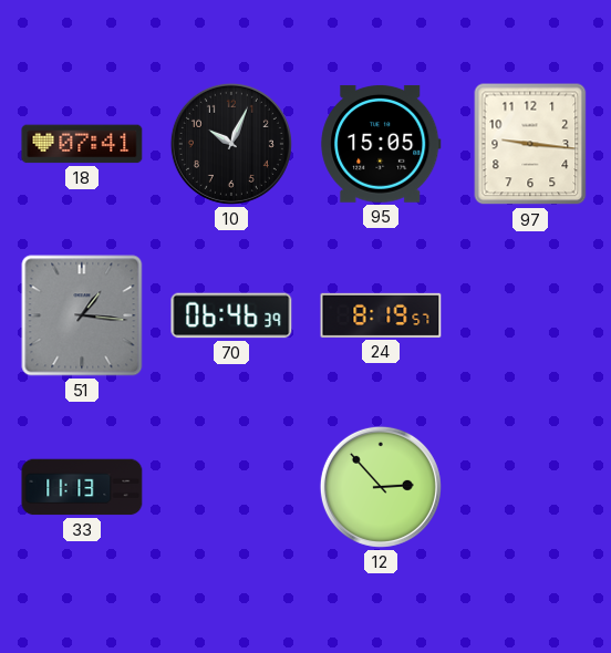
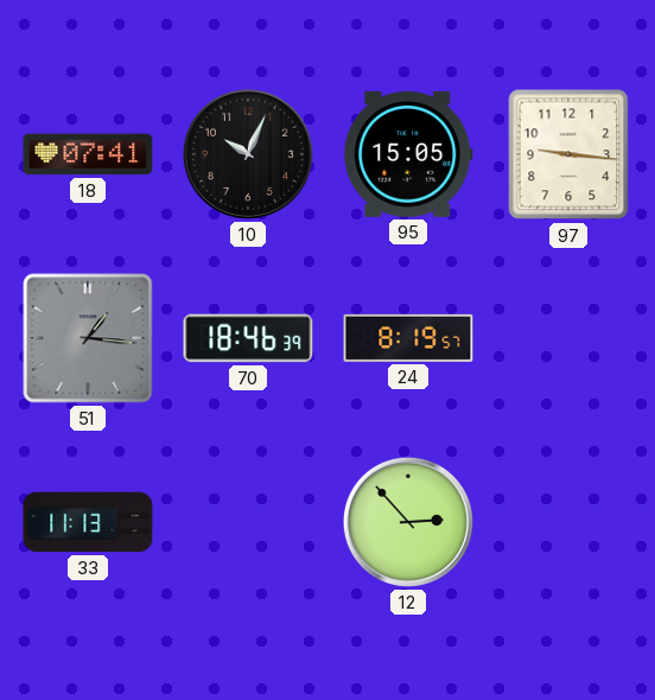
70: 06:46 -> 18:46
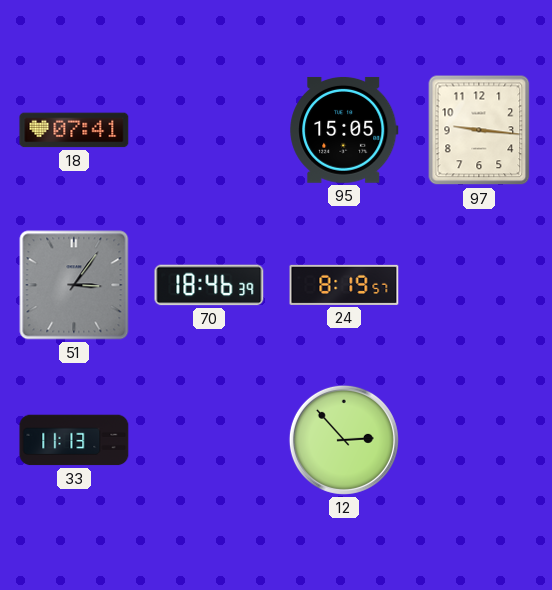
10: 10:04 -> none
51: 1:16 -> 3:06
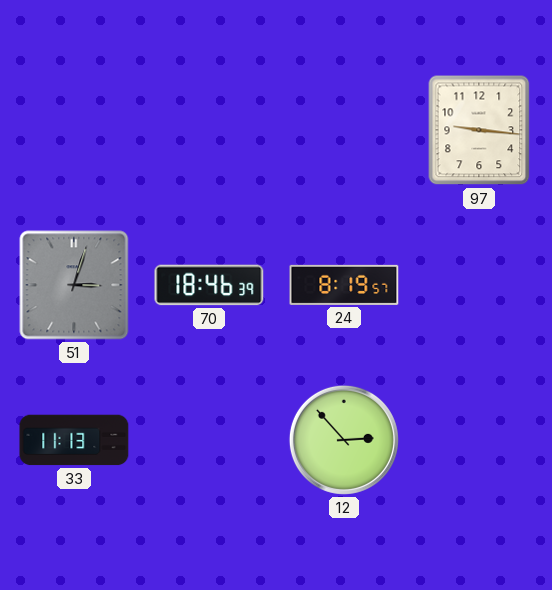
18: 07:41 -> none
95: 15:05 -> none
51: 3:06 -> 3:03
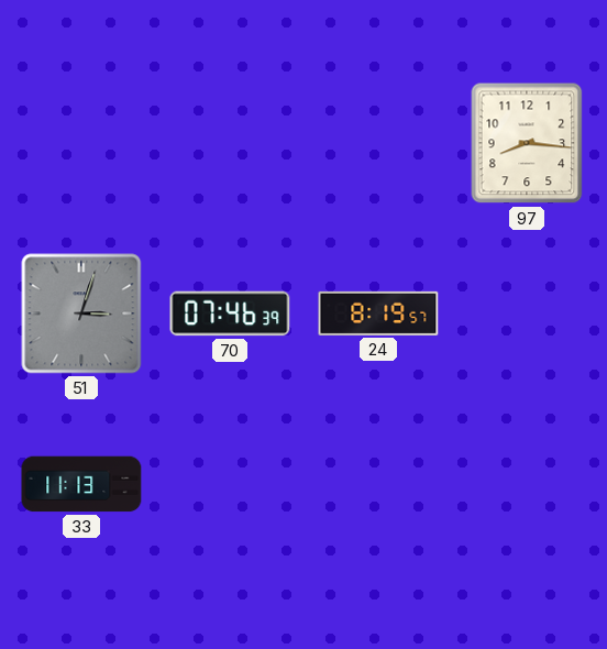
97: 9:16 -> 8:16
70: 18:46 -> 07:46
12: 2:53 -> none
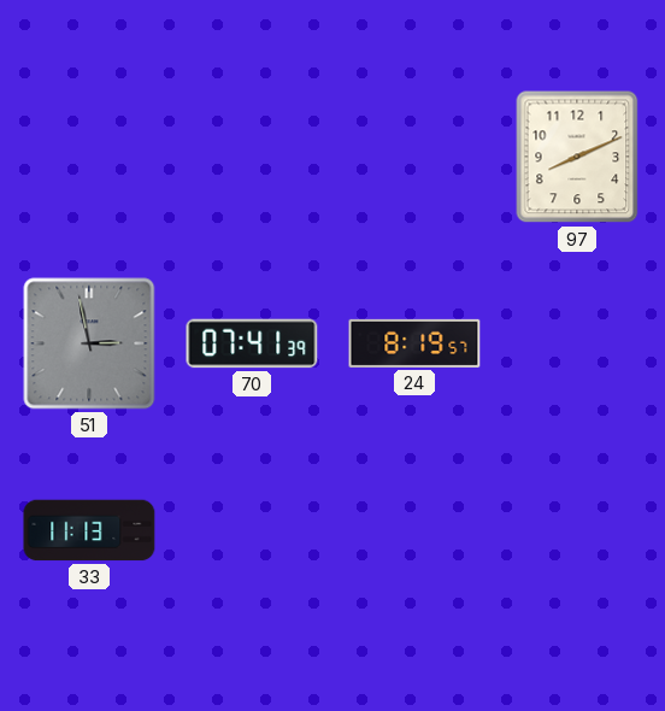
97: 8:16 -> 8:11
51: 3:03 -> 2:58
70: 07:46 -> 07:41
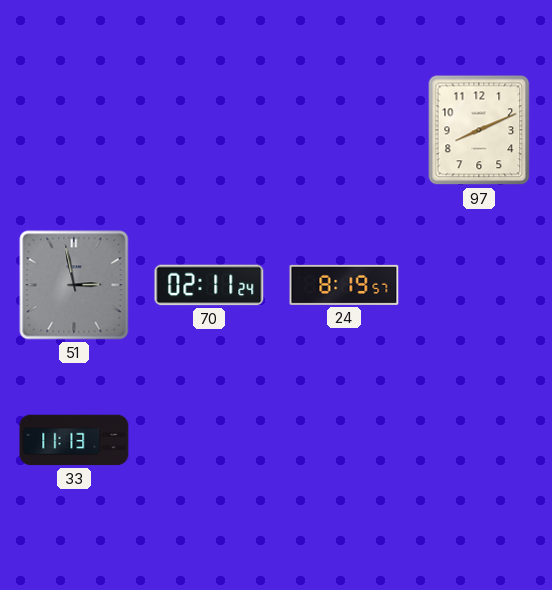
70: 07:41 -> 02:11
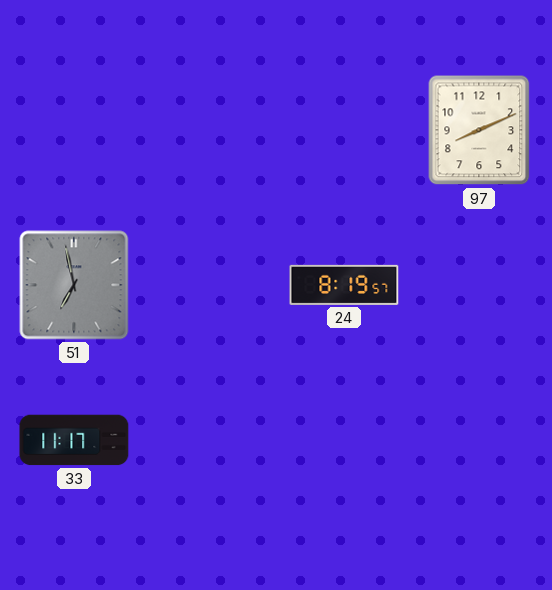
51: 2:58 -> 6:58
70: 02:11 -> none
33: 11:13 -> 11:17
